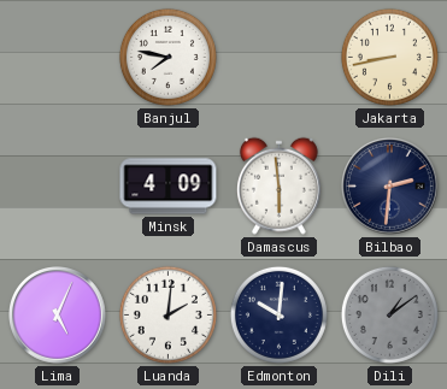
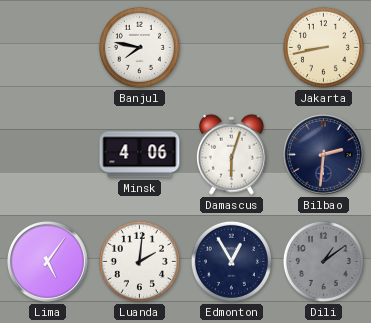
Minsk: 4:09 -> 4:06
Damascus: 5:59 -> 6:03
Lima: 5:04 -> 5:06
Edmonton: 10:01 -> 12:55
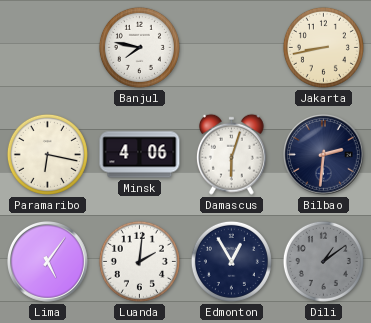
Paramaribo: none -> 6:17
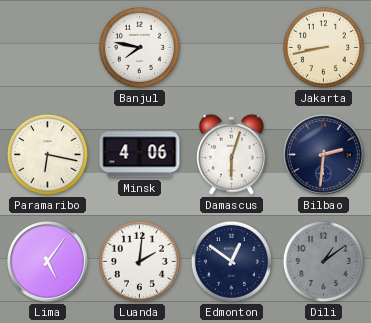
Edmonton: 12:55 -> 12:51
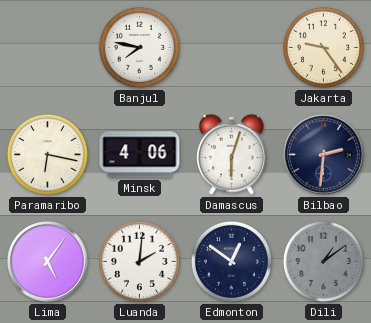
Jakarta: 8:43 -> 9:24
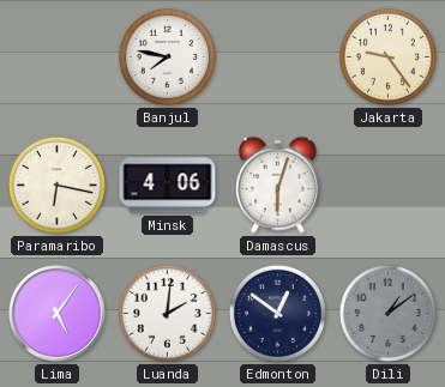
Bilbao: 2:31 -> none
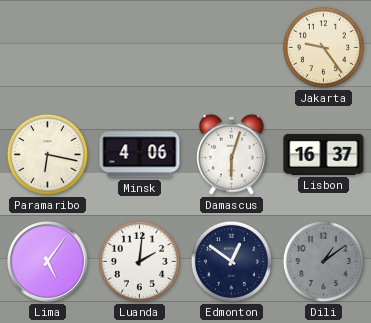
Banjul: 7:47 -> none
Lisbon: none -> 16:37
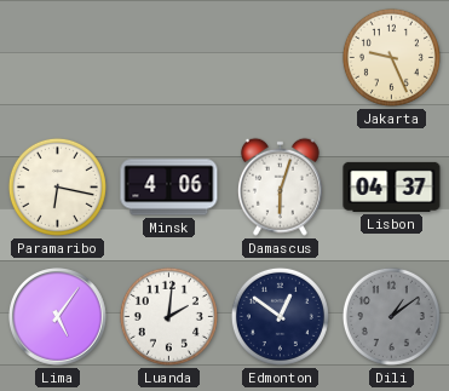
Jakarta: 9:24 -> 9:26
Lisbon: 16:37 -> 04:37
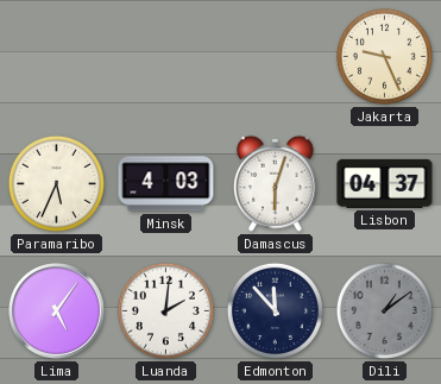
Paramaribo: 6:17 -> 5:34
Minsk: 4:06 -> 4:03
Edmonton: 12:51 -> 11:53
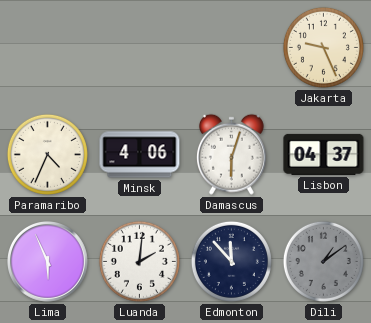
Paramaribo: 5:34 -> 4:34
Minsk: 4:03 -> 4:06
Lima: 5:06 -> 5:56
